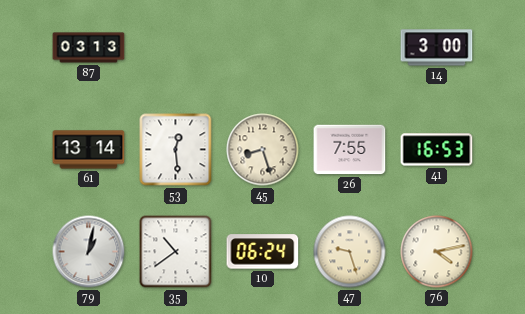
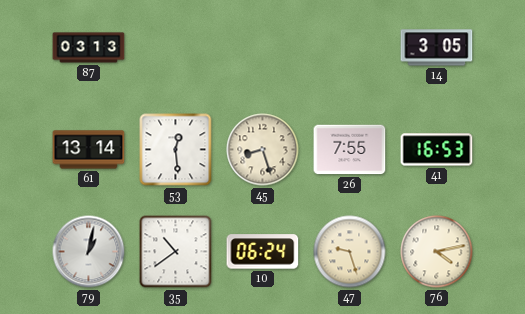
14: 3:00 -> 3:05
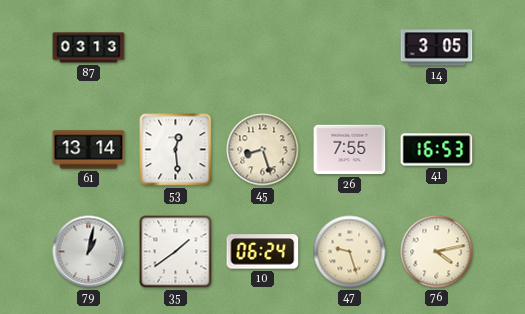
35: 10:39 -> 1:39
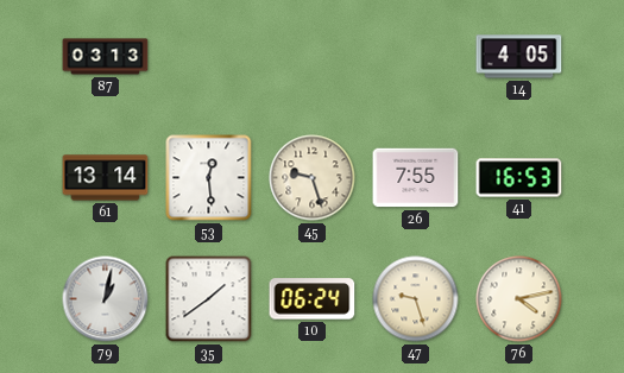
14: 3:05 -> 4:05
45: 8:27 -> 9:27
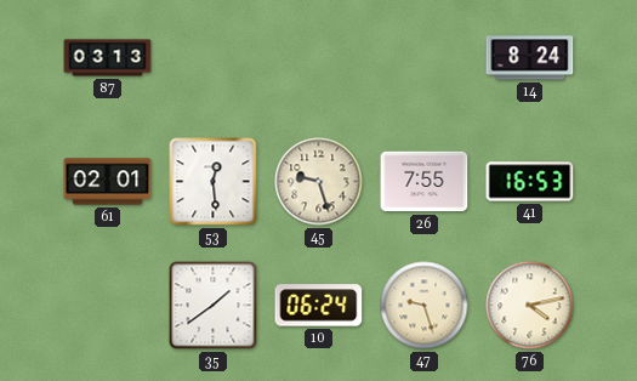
14: 4:05 -> 8:24
61: 13:14 -> 02:01
79: 1:02 -> none
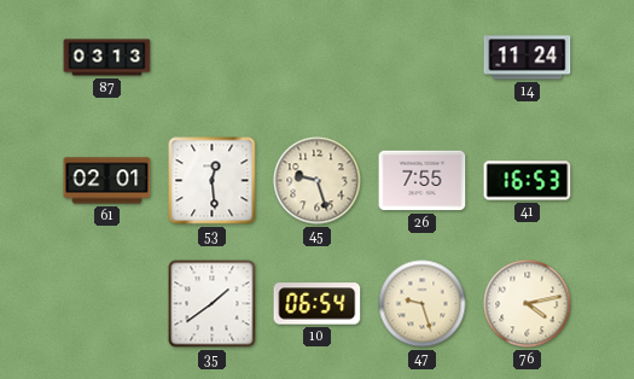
14: 8:24 -> 11:24
10: 06:24 -> 06:54
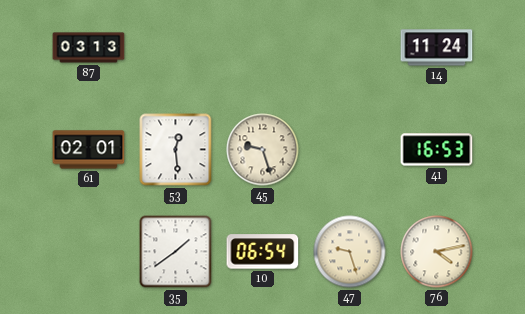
26: 7:55 -> none
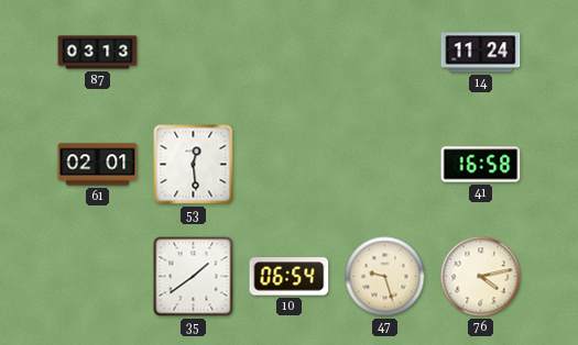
45: 9:27 -> none
41: 16:53 -> 16:58
